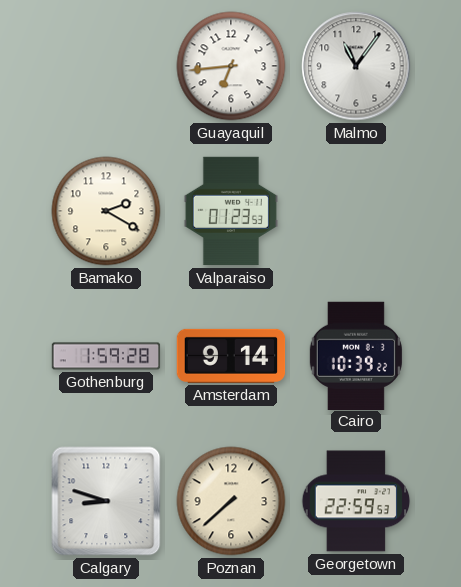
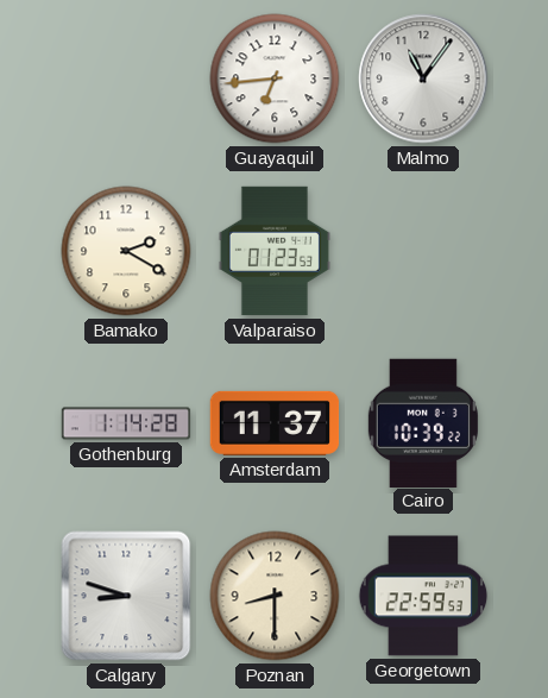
Gothenburg: 1:59 -> 1:14
Amsterdam: 9:14 -> 11:37
Poznan: 7:38 -> 8:30
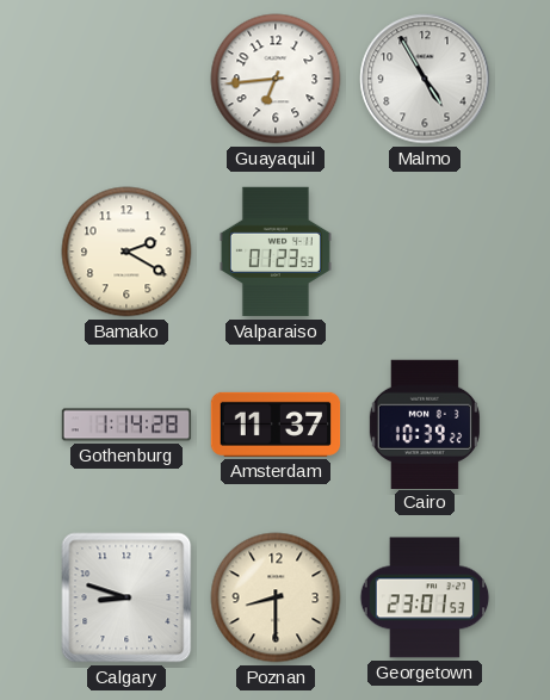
Malmo: 11:06 -> 4:55
Georgetown: 22:59 -> 23:01
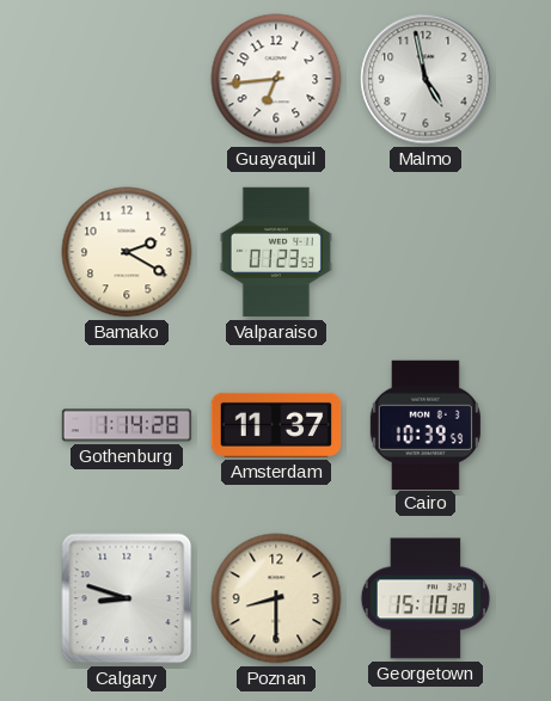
Malmo: 4:55 -> 4:58
Cairo: 10:39:22 -> 10:39:59
Georgetown: 23:01 -> 15:10
